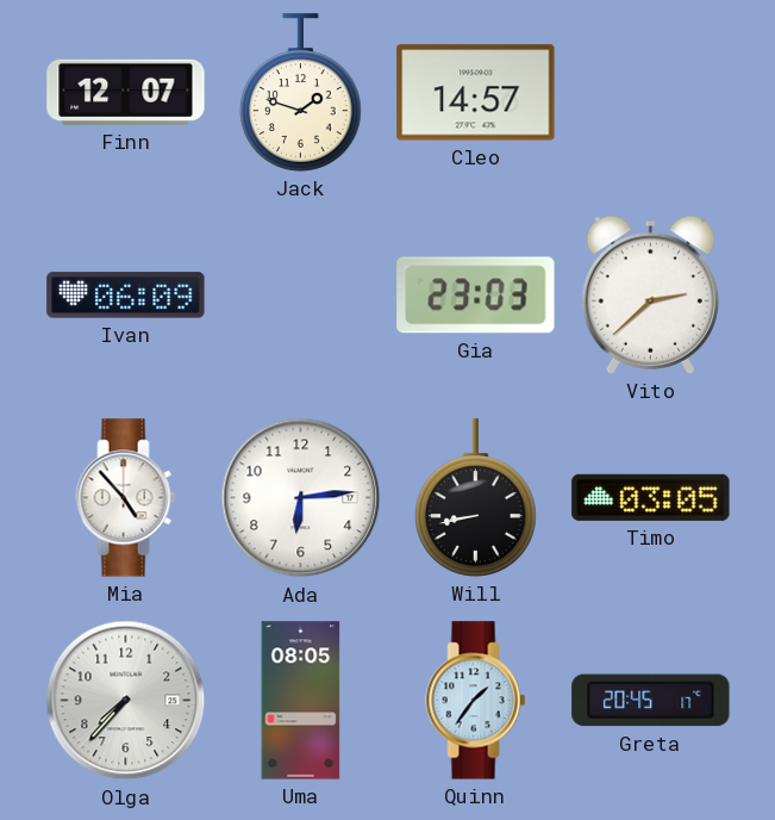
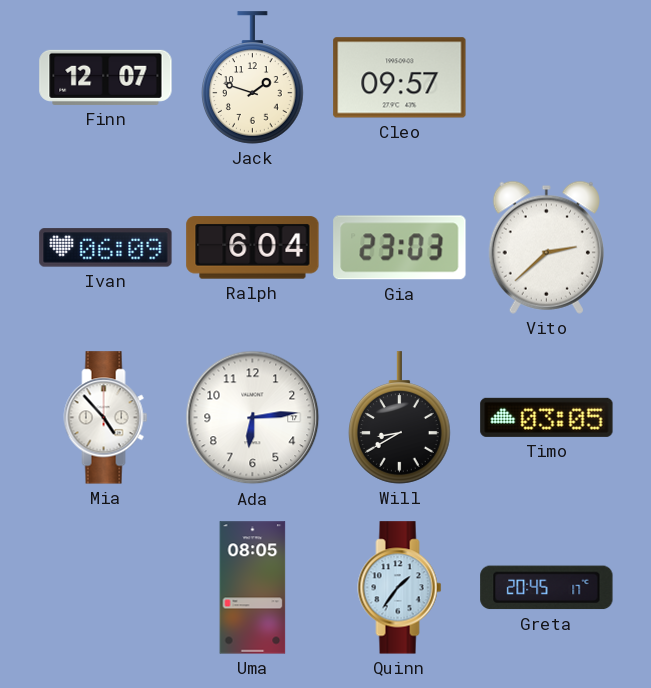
Cleo: 14:57 -> 09:57
Ralph: none -> 6:04
Will: 8:43 -> 8:40
Olga: 7:37 -> none
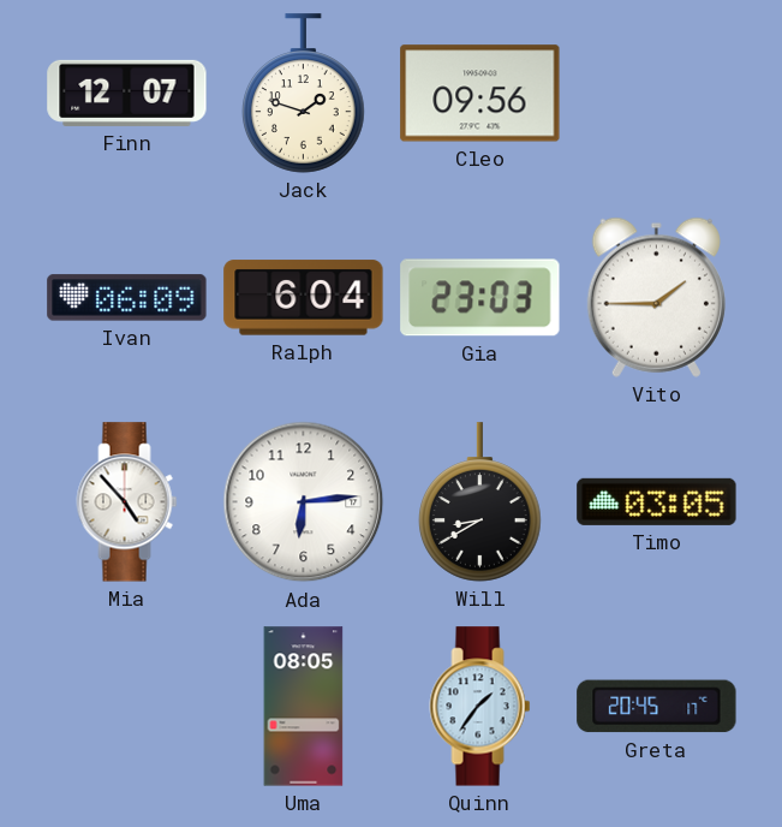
Cleo: 09:57 -> 09:56
Vito: 2:38 -> 1:45
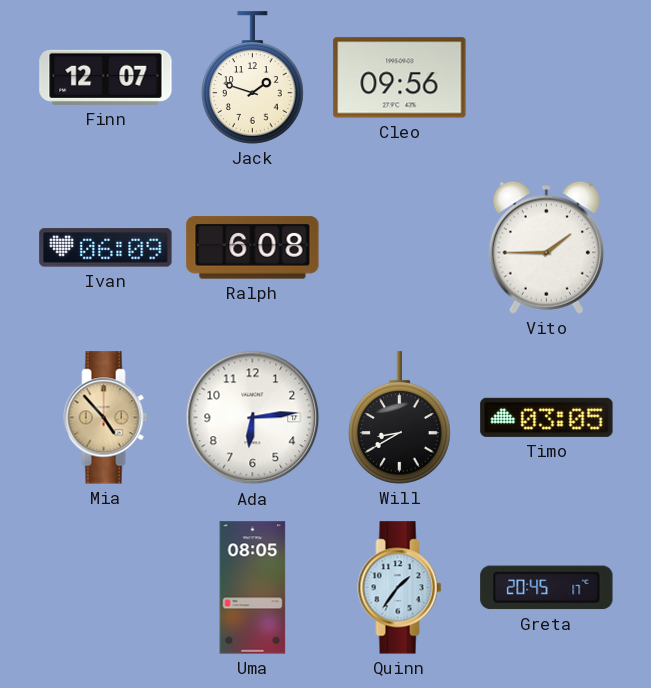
Ralph: 6:04 -> 6:08
Gia: 23:03 -> none
Mia dial: white -> champagne
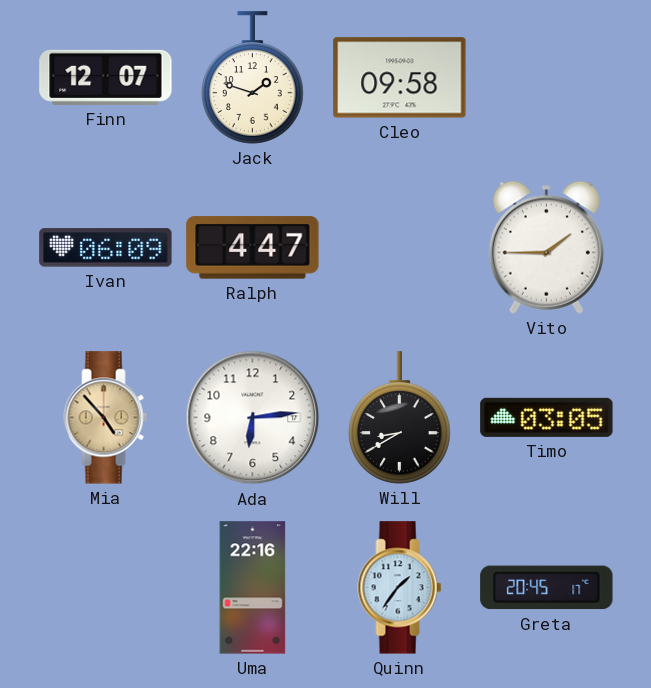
Cleo: 09:56 -> 09:58
Ralph: 6:08 -> 4:47
Uma: 08:05 -> 22:16
